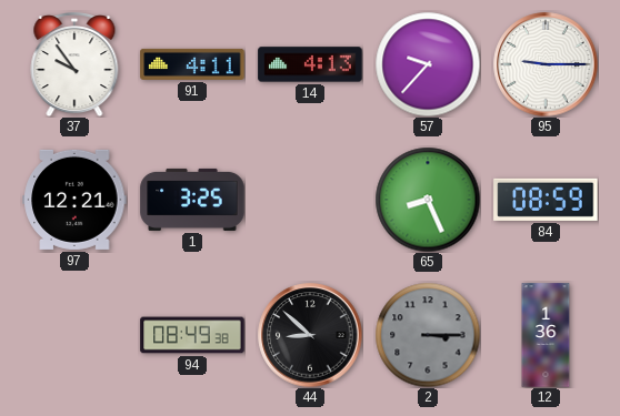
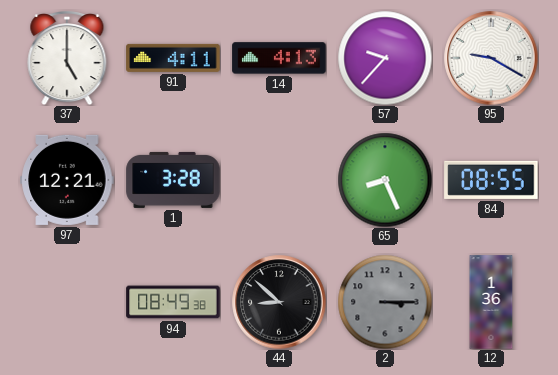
37: 9:54 -> 5:00
95: 9:15 -> 9:20
1: 3:25 -> 3:28
84: 08:59 -> 08:55
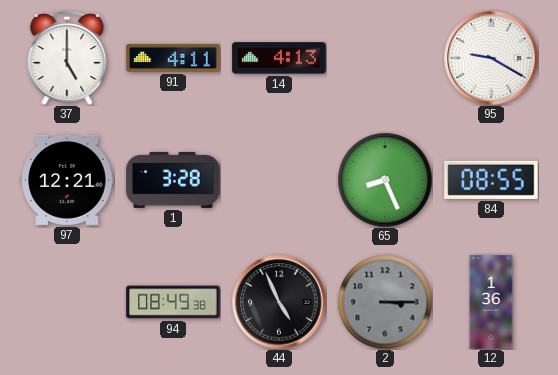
57: 9:37 -> none
44: 8:52 -> 4:56
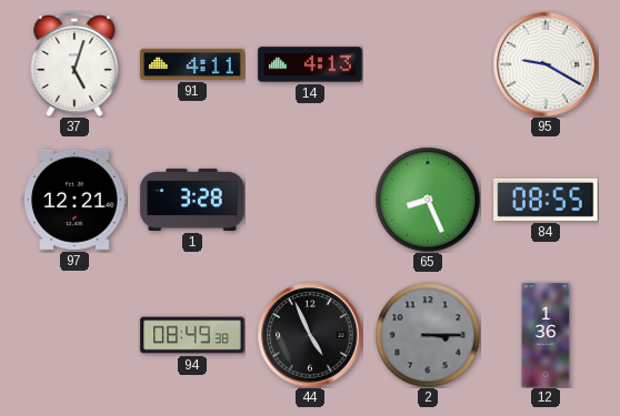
37: 5:00 -> 5:03
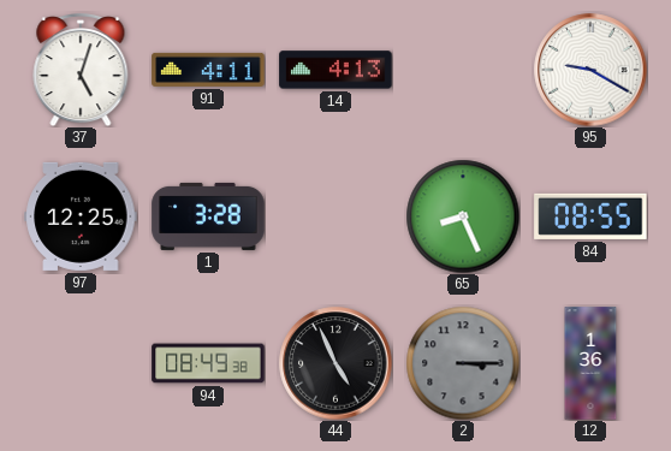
97: 12:21 -> 12:25
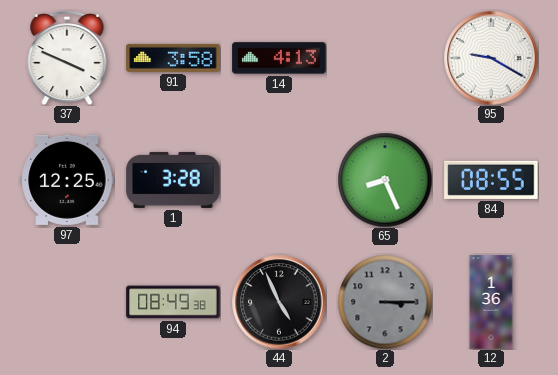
37: 5:03 -> 3:49
91: 4:11 -> 3:58
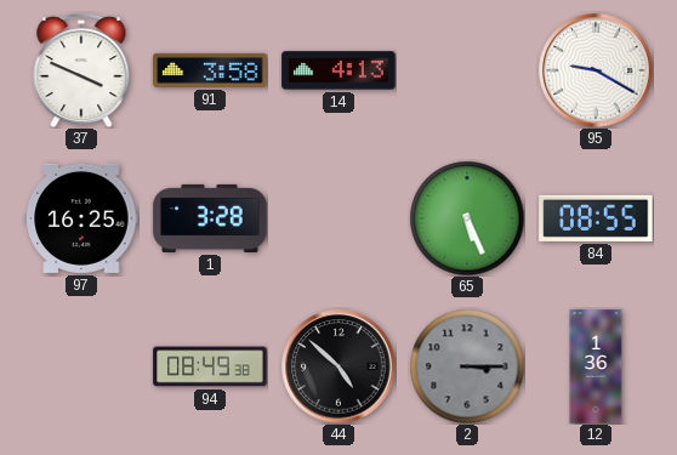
97: 12:25 -> 16:25
65: 8:26 -> 5:26
44: 4:56 -> 4:52
